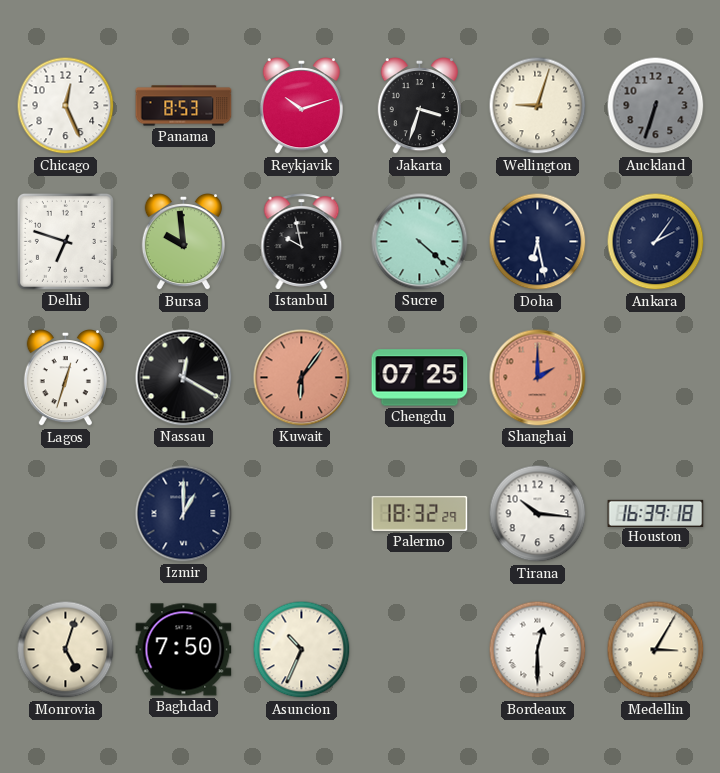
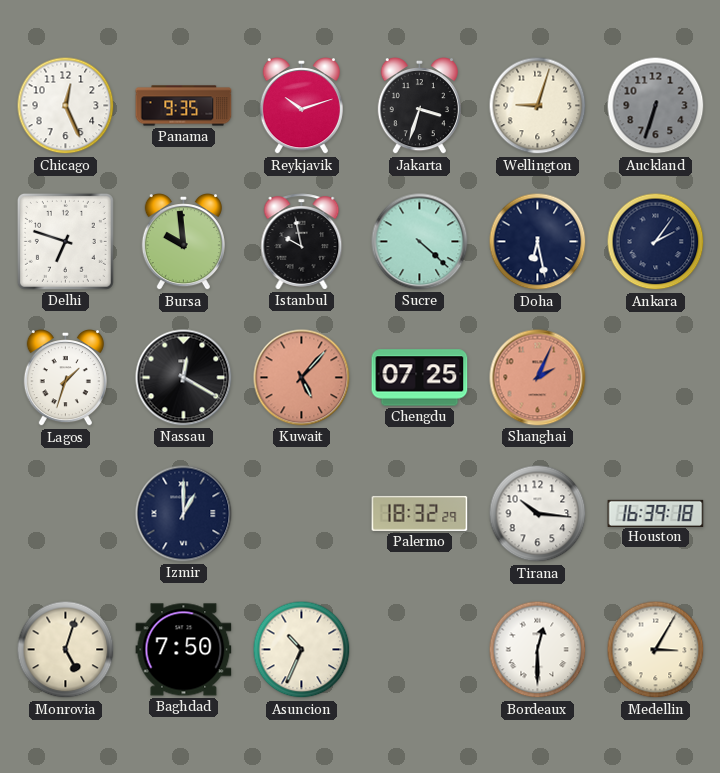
Panama: 8:53 -> 9:35
Lagos: 12:33 -> 1:33
Kuwait: 6:06 -> 5:07
Shanghai: 2:00 -> 2:04
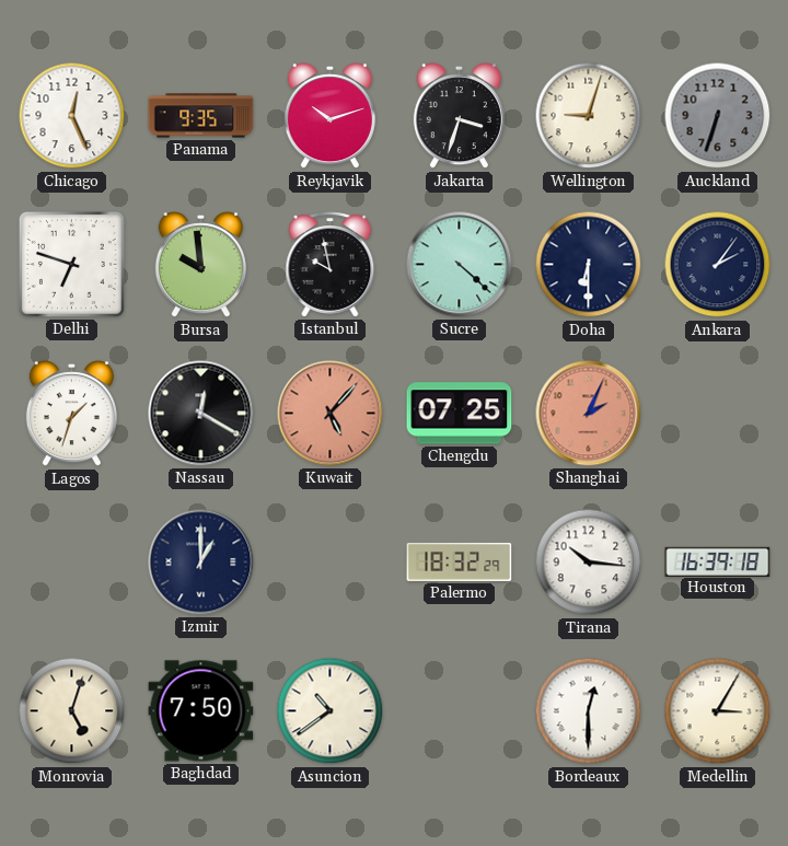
Doha: 6:28 -> 6:30
Asuncion: 10:34 -> 10:39
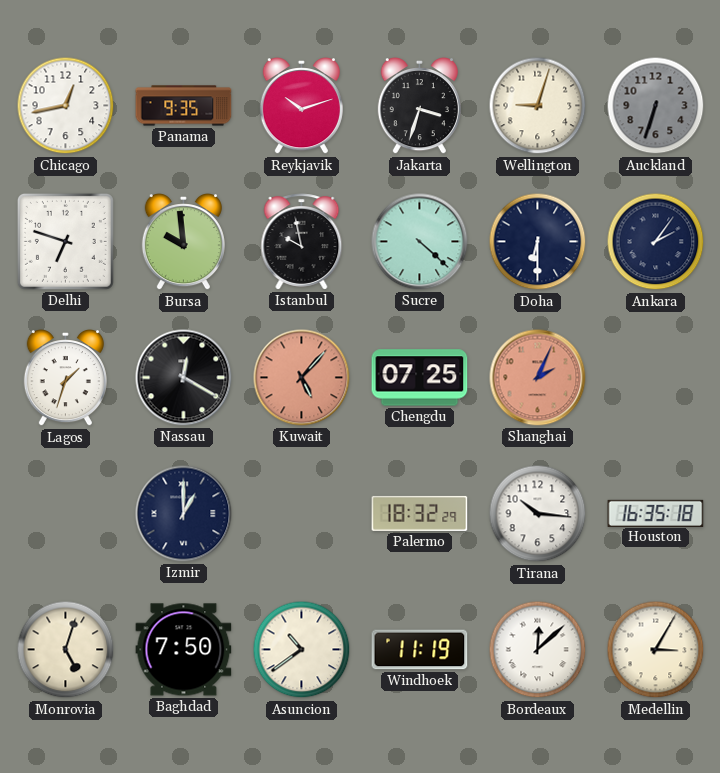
Chicago: 12:26 -> 12:43
Houston: 16:39 -> 16:35
Windhoek: none -> 11:19
Bordeaux: 12:30 -> 12:08
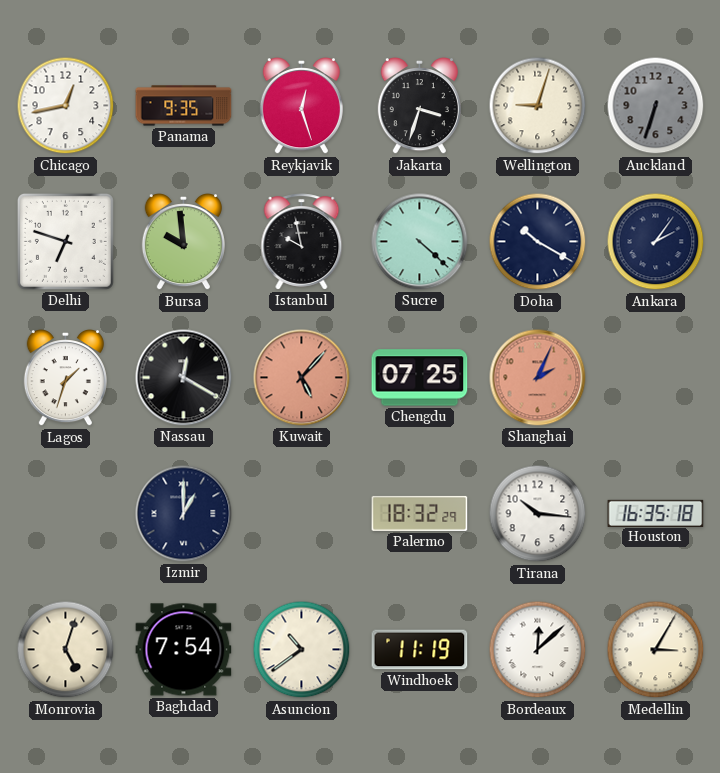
Reykjavik: 10:12 -> 12:27
Doha: 6:30 -> 10:20
Baghdad: 7:50 -> 7:54
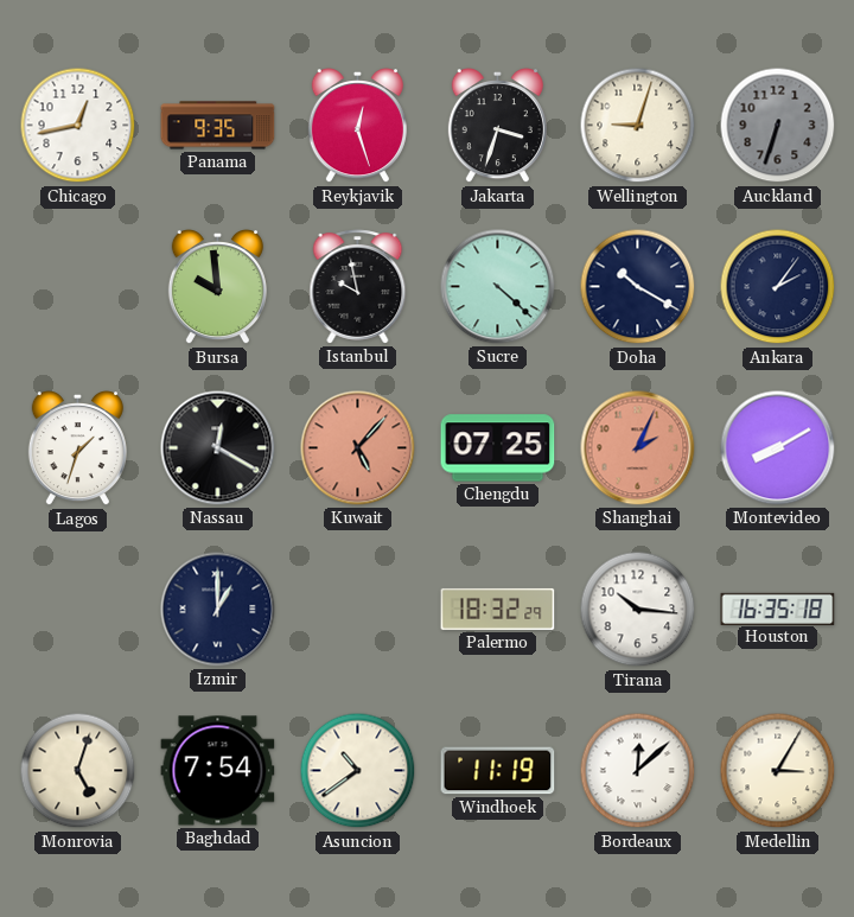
Delhi: 6:48 -> none
Montevideo: none -> 8:10
